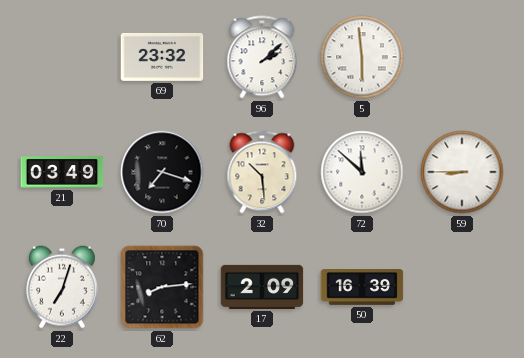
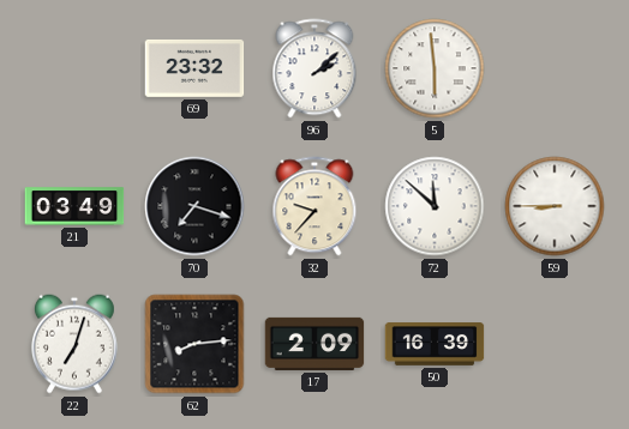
32: 10:29 -> 9:37
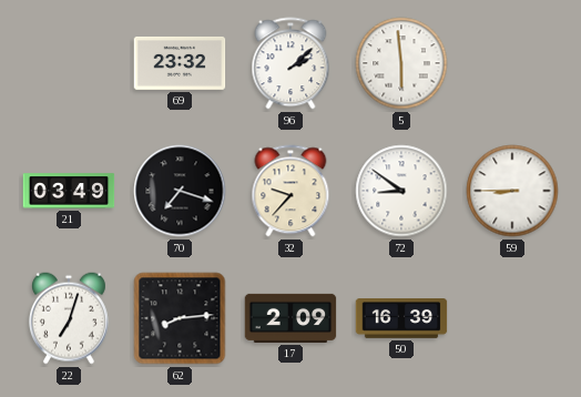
72: 11:52 -> 8:51
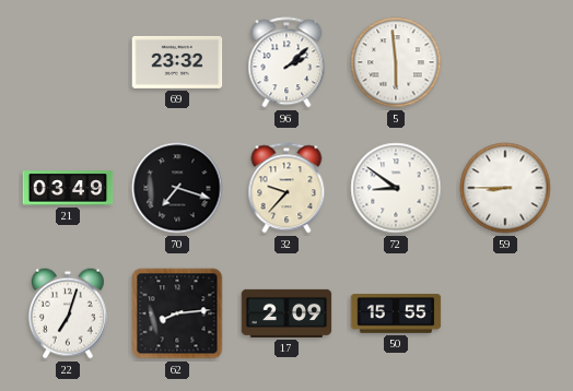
50: 16:39 -> 15:55
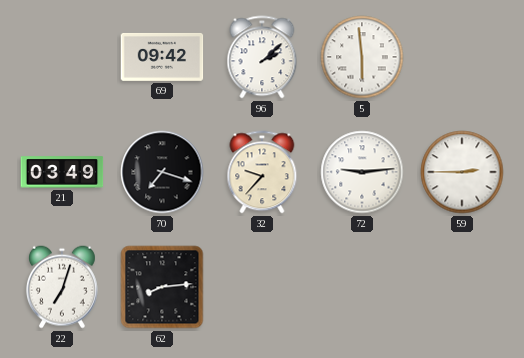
69: 23:32 -> 09:42
72: 8:51 -> 9:14
59: 8:45 -> 2:45
17: 2:09 -> none
50: 15:55 -> none
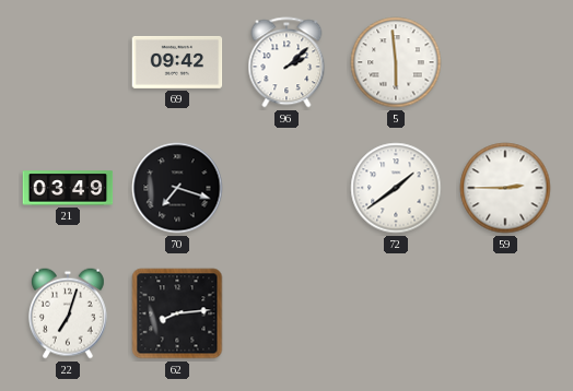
32: 9:37 -> none
72: 9:14 -> 1:39
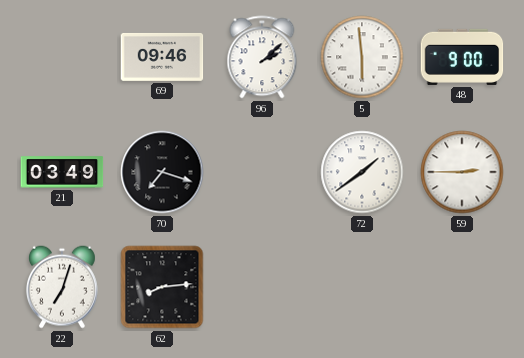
69: 09:42 -> 09:46
48: none -> 9:00
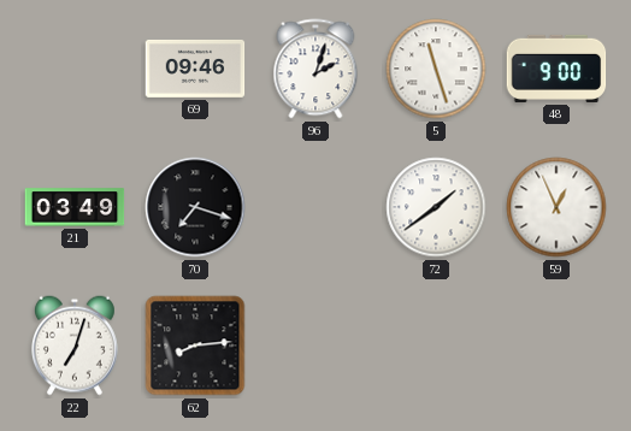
96: 2:08 -> 2:03
5: 5:59 -> 11:27
59: 2:45 -> 12:56
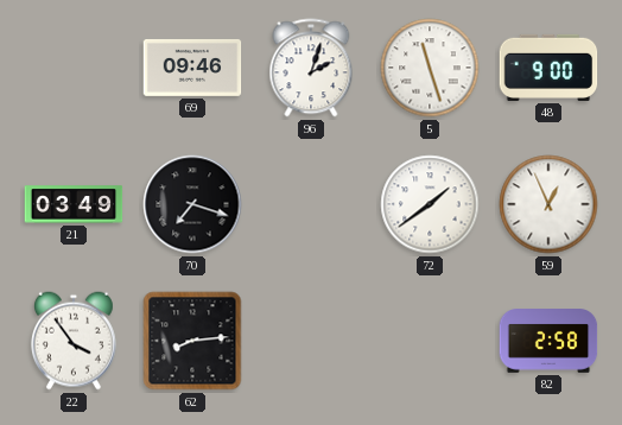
22: 7:03 -> 3:54
82: none -> 2:58
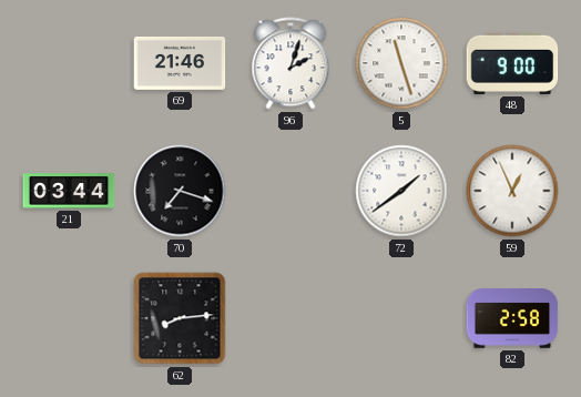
69: 09:46 -> 21:46
21: 03:49 -> 03:44
22: 3:54 -> none
